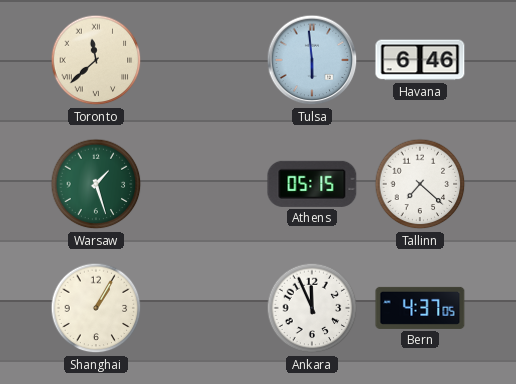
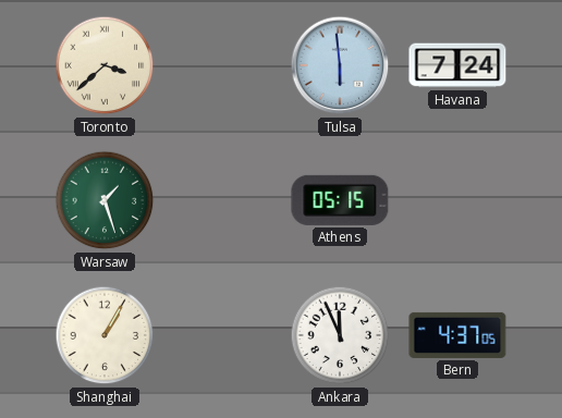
Toronto: 11:38 -> 3:38
Havana: 6:46 -> 7:24
Tallinn: 7:22 -> none
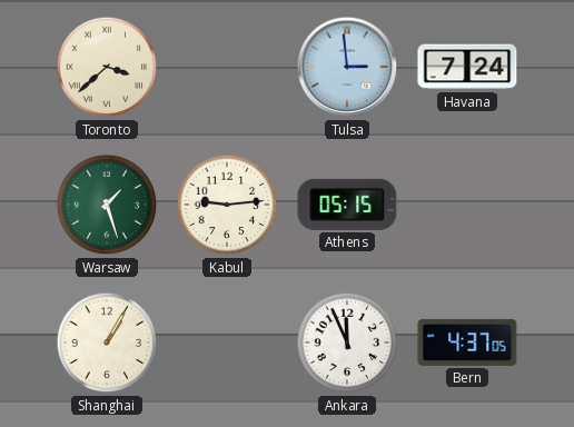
Tulsa: 5:59 -> 2:59
Kabul: none -> 9:14
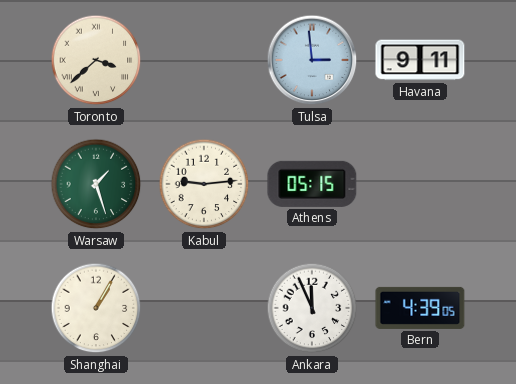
Havana: 7:24 -> 9:11
Bern: 4:37 -> 4:39
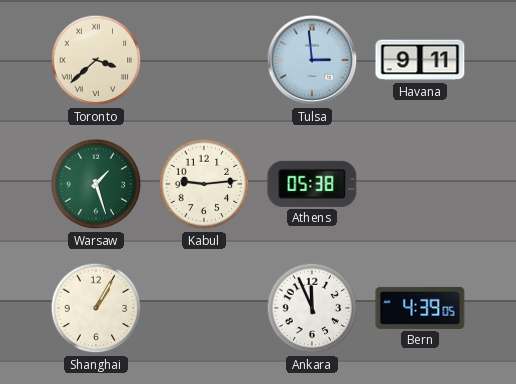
Athens: 05:15 -> 05:38
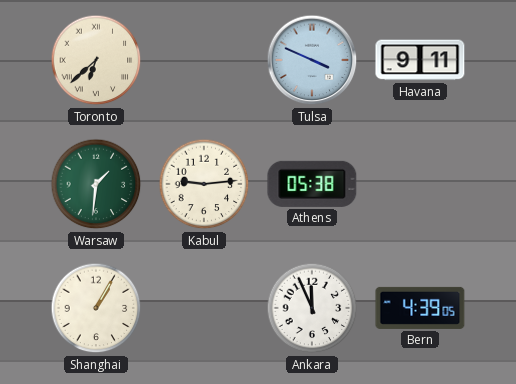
Toronto: 3:38 -> 6:38
Tulsa: 2:59 -> 3:49
Warsaw: 1:27 -> 1:31
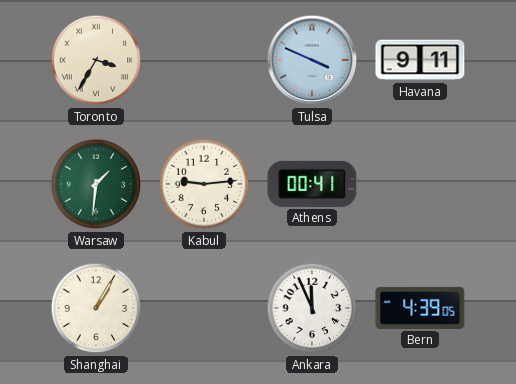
Toronto: 6:38 -> 3:35
Athens: 05:38 -> 00:41
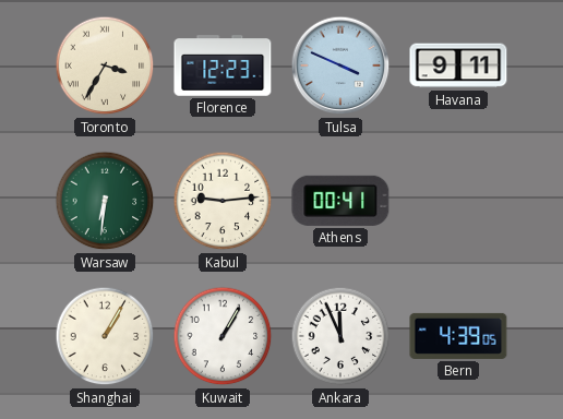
Florence: none -> 12:23
Warsaw: 1:31 -> 6:31
Kuwait: none -> 1:05
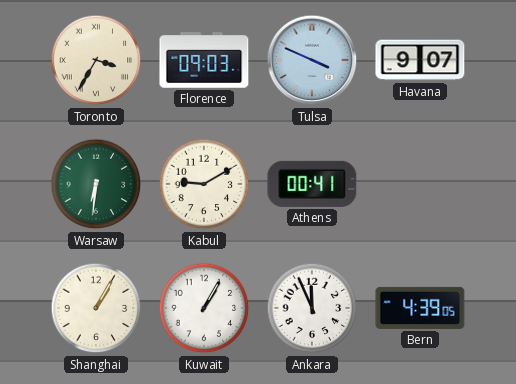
Florence: 12:23 -> 09:03
Havana: 9:11 -> 9:07
Kabul: 9:14 -> 9:10
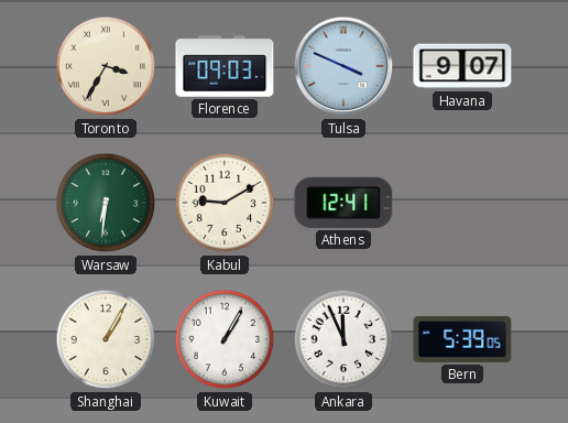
Athens: 00:41 -> 12:41
Bern: 4:39 -> 5:39
